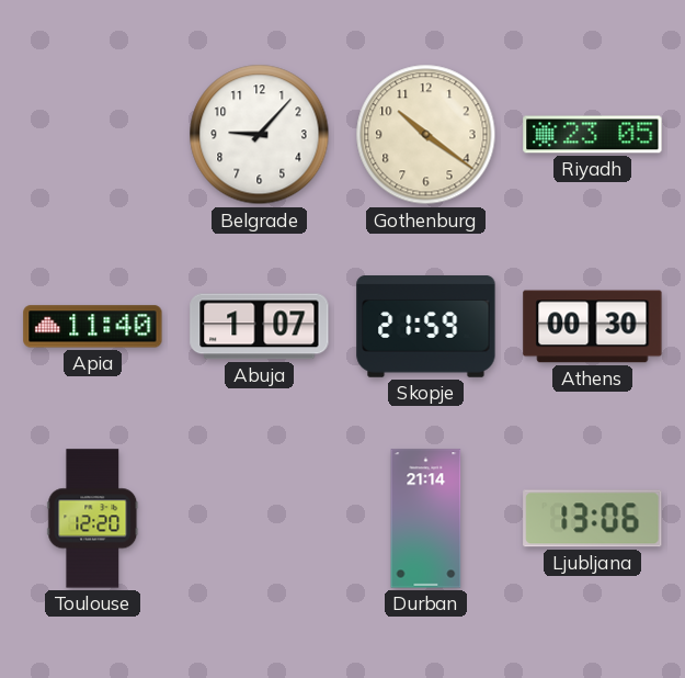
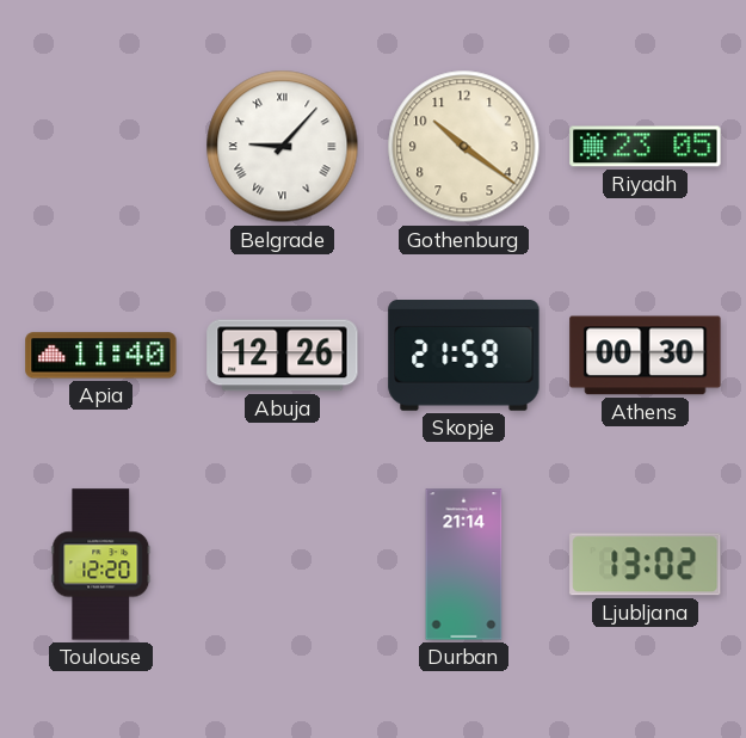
Belgrade numerals: Arabic -> Roman
Abuja: 1:07 -> 12:26
Ljubljana: 13:06 -> 13:02
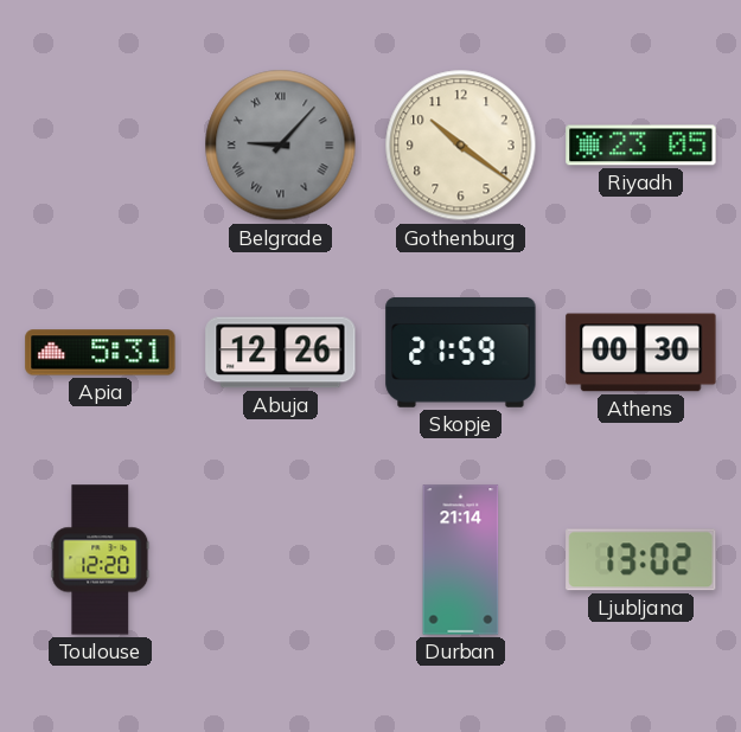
Belgrade dial: white -> grey
Apia: 11:40 -> 5:31
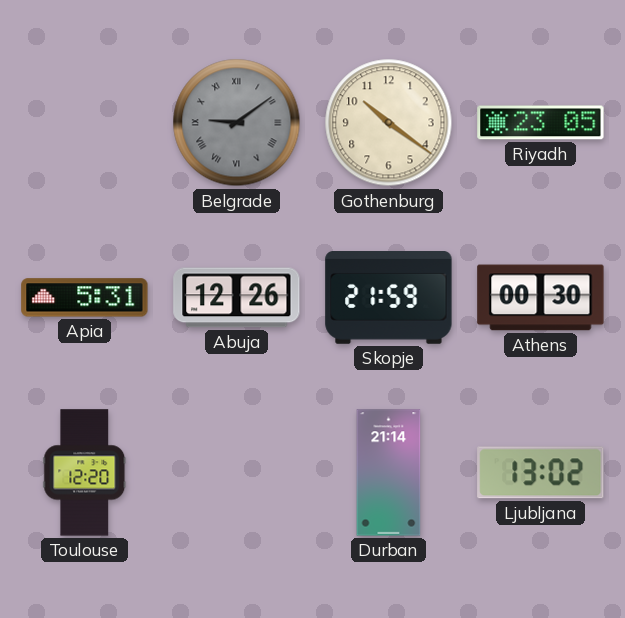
Belgrade: 9:07 -> 9:09
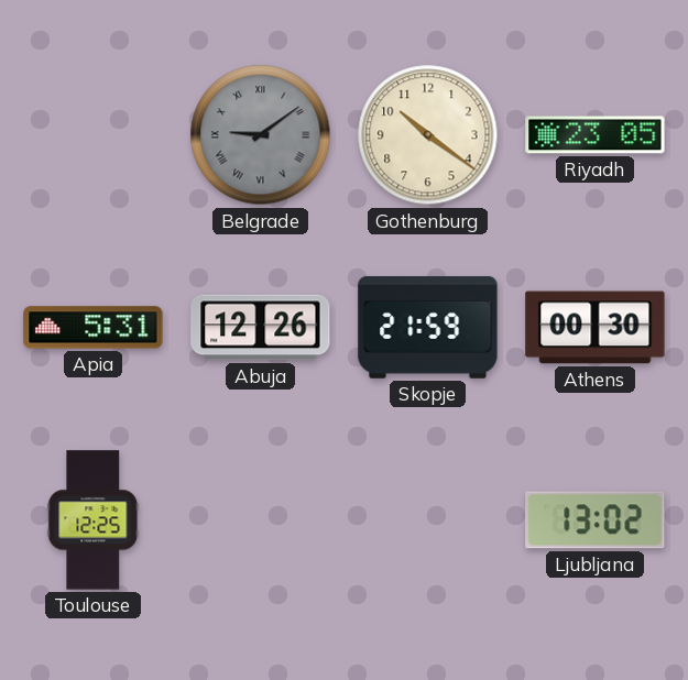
Toulouse: 12:20 -> 12:25
Durban: 21:14 -> none
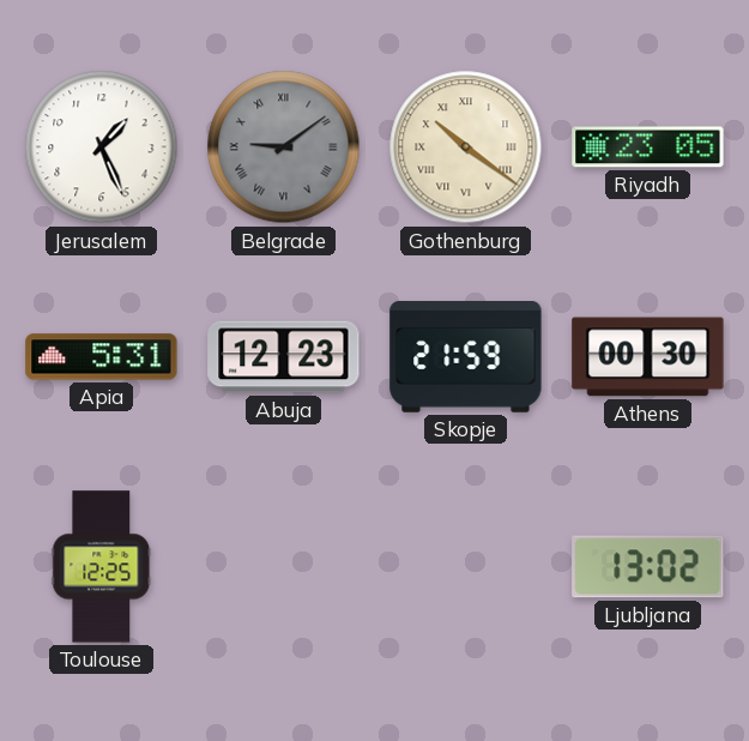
Jerusalem: none -> 1:26
Gothenburg numerals: Arabic -> Roman
Abuja: 12:26 -> 12:23
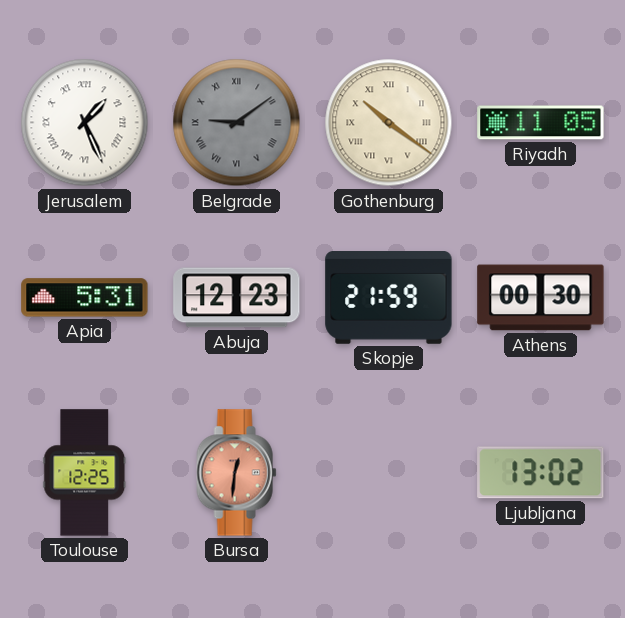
Jerusalem numerals: Arabic -> Roman
Riyadh: 23:05 -> 11:05
Bursa: none -> 12:31
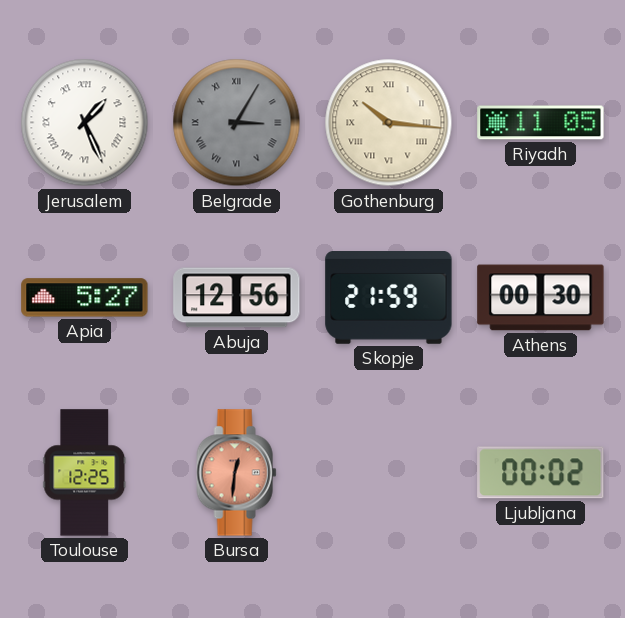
Belgrade: 9:09 -> 3:05
Gothenburg: 10:21 -> 10:16
Apia: 5:31 -> 5:27
Abuja: 12:23 -> 12:56
Ljubljana: 13:02 -> 00:02
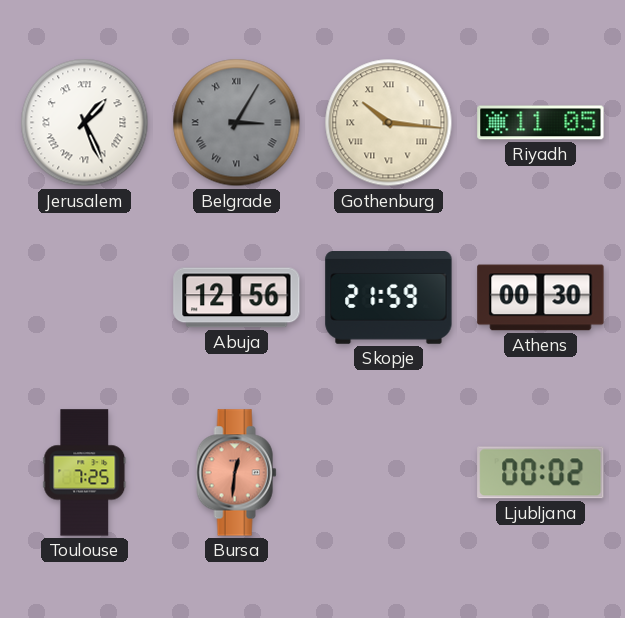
Apia: 5:27 -> none
Toulouse: 12:25 -> 7:25
